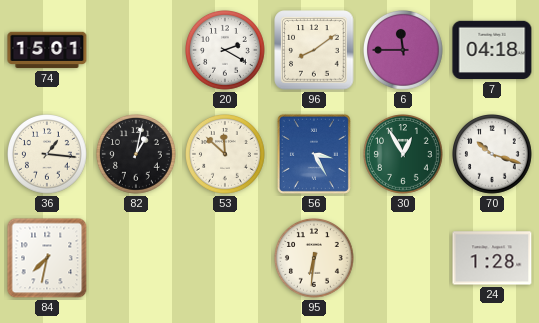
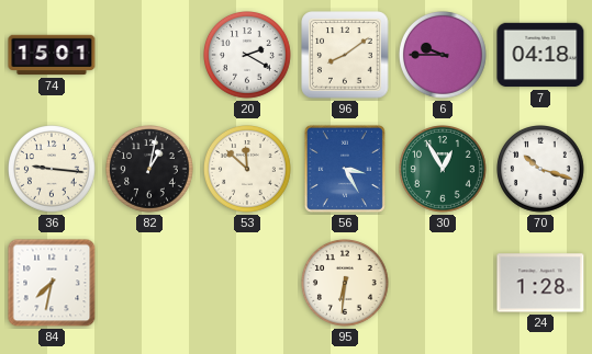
6: 11:45 -> 9:45
36: 1:16 -> 9:16
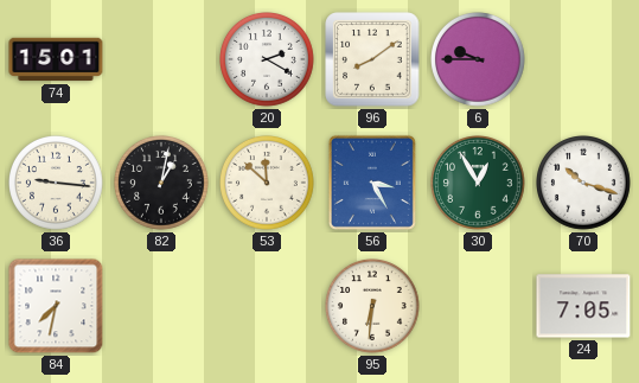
7: 04:18 -> none
24: 1:28 -> 7:05
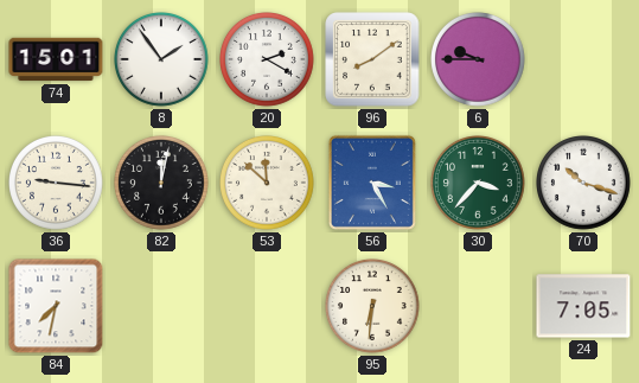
8: none -> 1:54
82: 1:02 -> 12:02
30: 12:55 -> 3:37
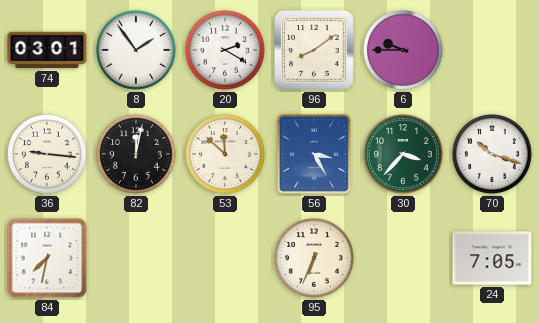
74: 15:01 -> 03:01
95: 6:31 -> 6:34
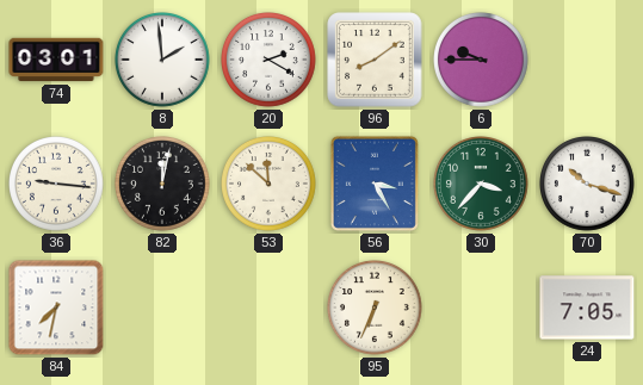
8: 1:54 -> 1:59
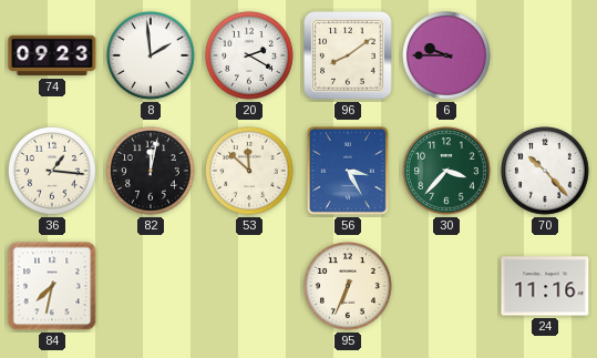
74: 03:01 -> 09:23
36: 9:16 -> 1:16
70: 10:18 -> 10:23
24: 7:05 -> 11:16
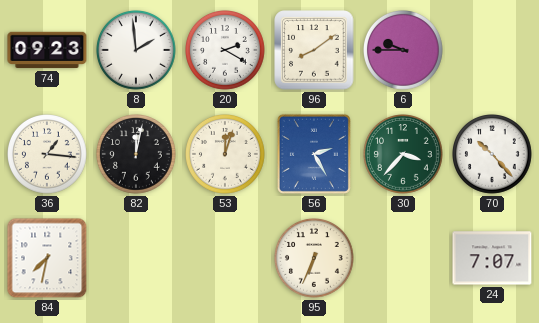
53: 11:52 -> 12:03
56: 3:25 -> 2:25
24: 11:16 -> 7:07
